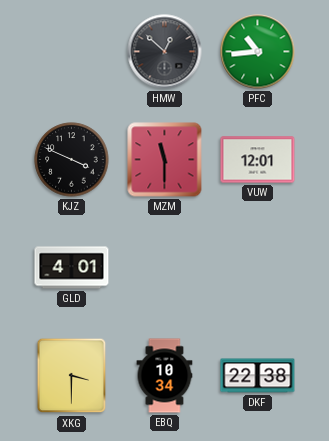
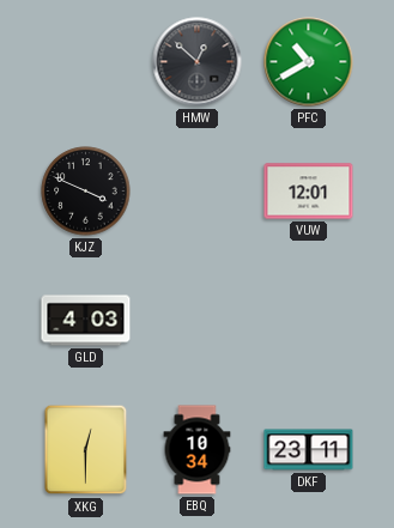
PFC: 10:44 -> 10:40
MZM: 11:30 -> none
GLD: 4:01 -> 4:03
XKG: 3:30 -> 12:30
DKF: 22:38 -> 23:11
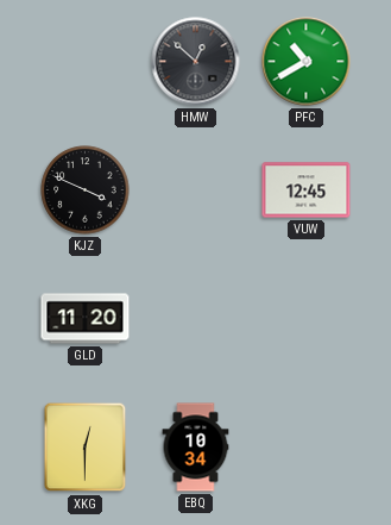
VUW: 12:01 -> 12:45
GLD: 4:03 -> 11:20
DKF: 23:11 -> none
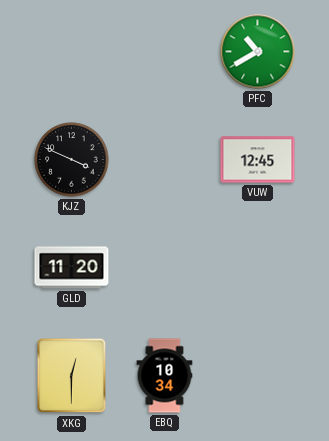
HMW: 12:52 -> none
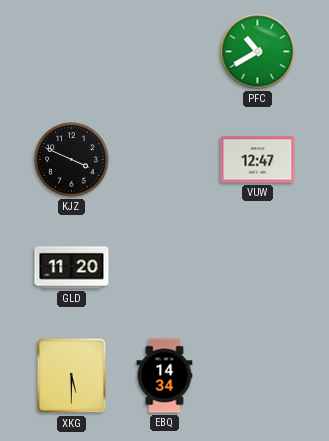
VUW: 12:45 -> 12:47
XKG: 12:30 -> 5:30
EBQ: 10:34 -> 14:34
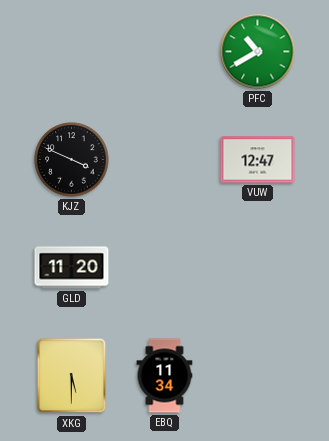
EBQ: 14:34 -> 11:34
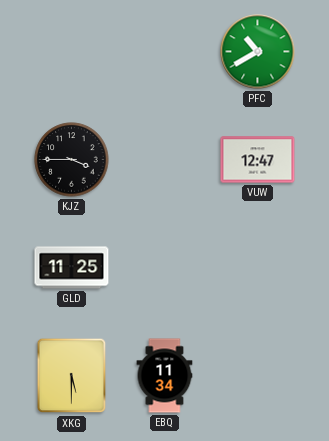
KJZ: 3:49 -> 3:45
GLD: 11:20 -> 11:25
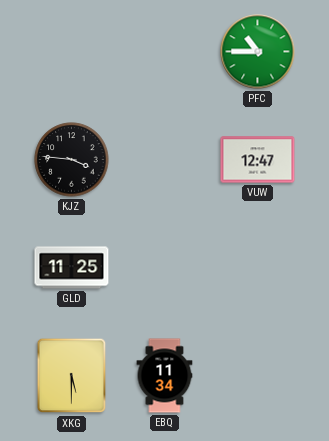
PFC: 10:40 -> 10:45
KJZ: 3:45 -> 3:46
